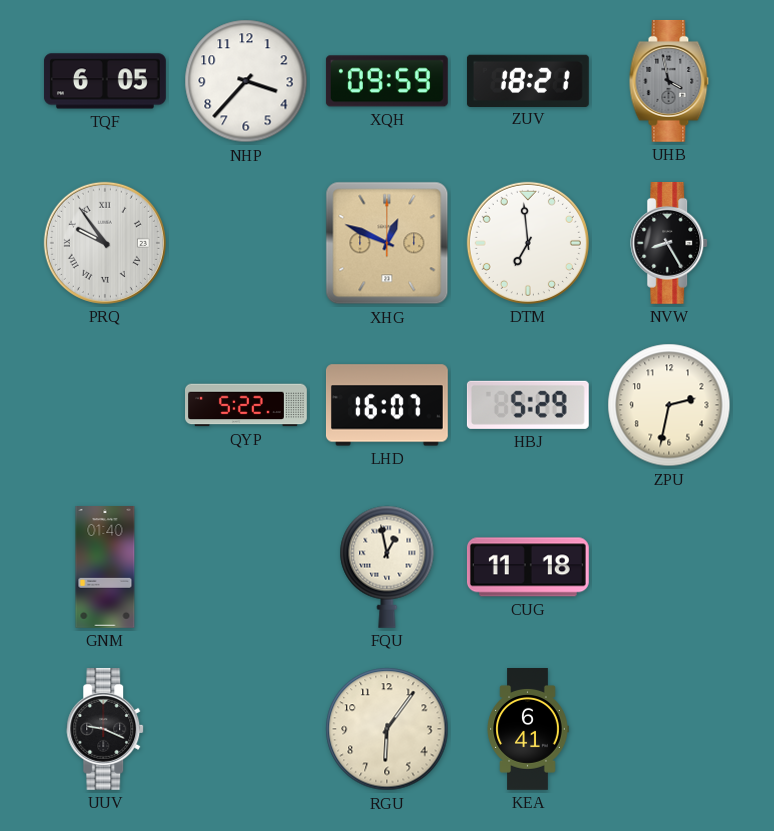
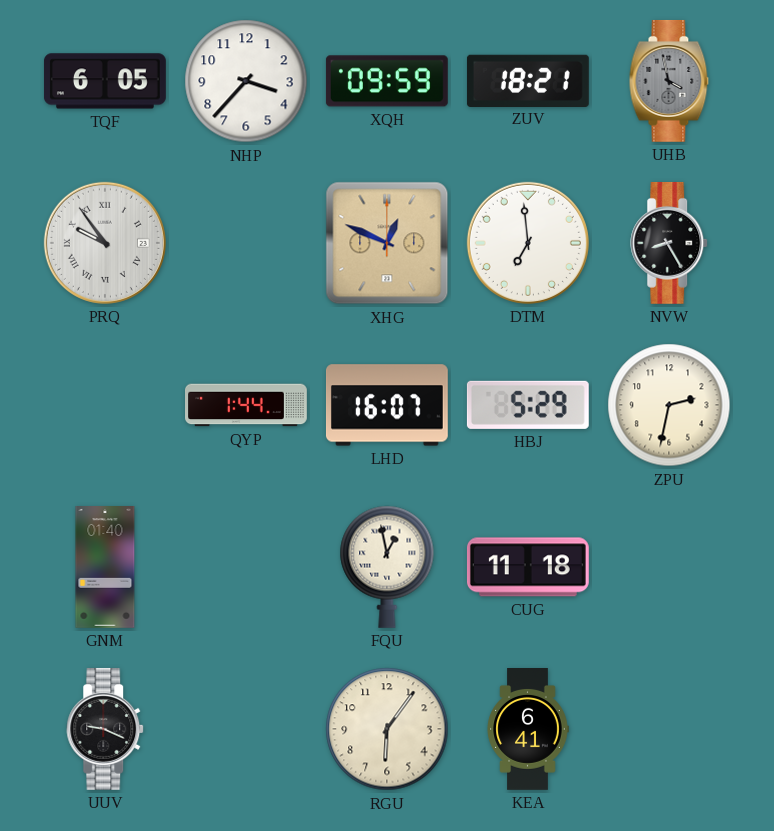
QYP: 5:22 -> 1:44
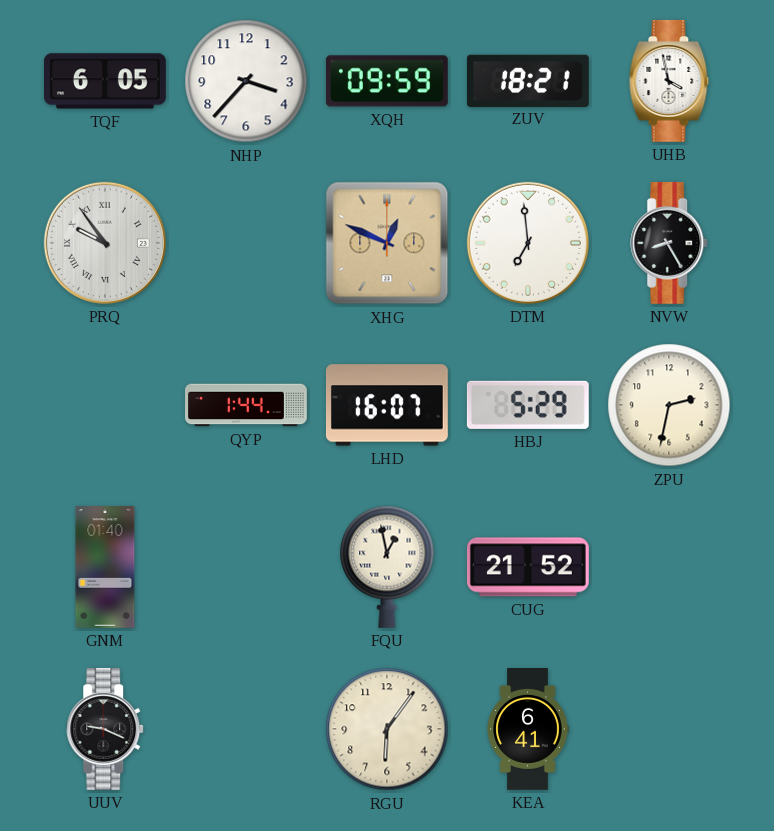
UHB dial: grey -> white
CUG: 11:18 -> 21:52
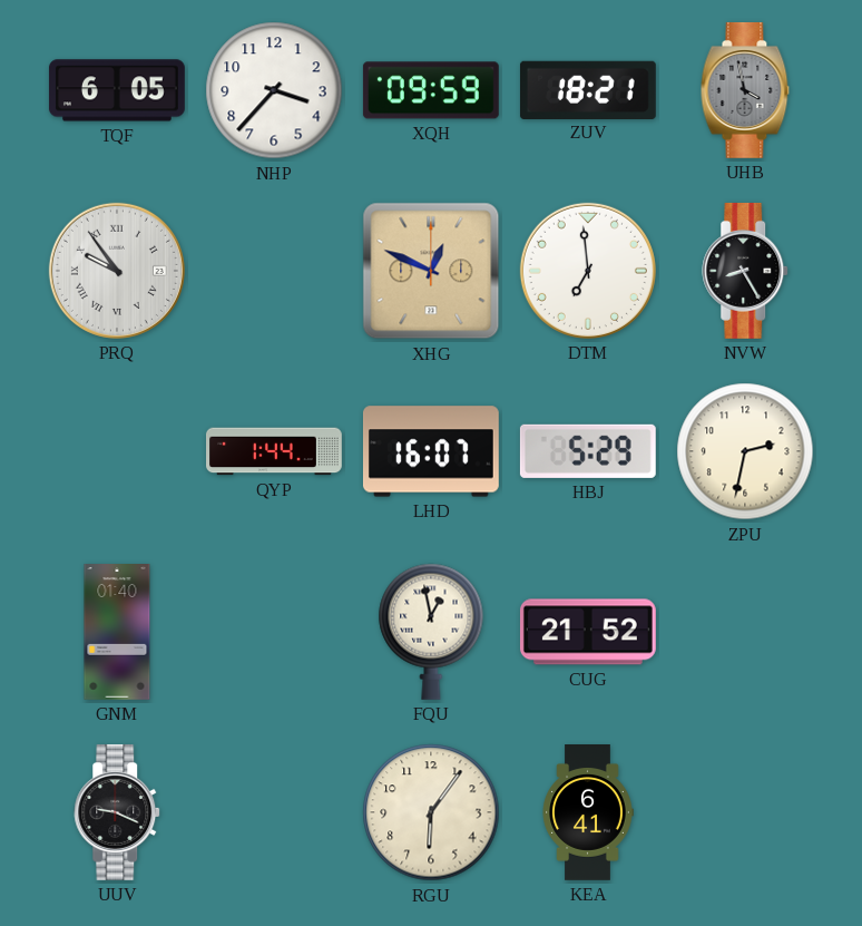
UHB dial: white -> grey
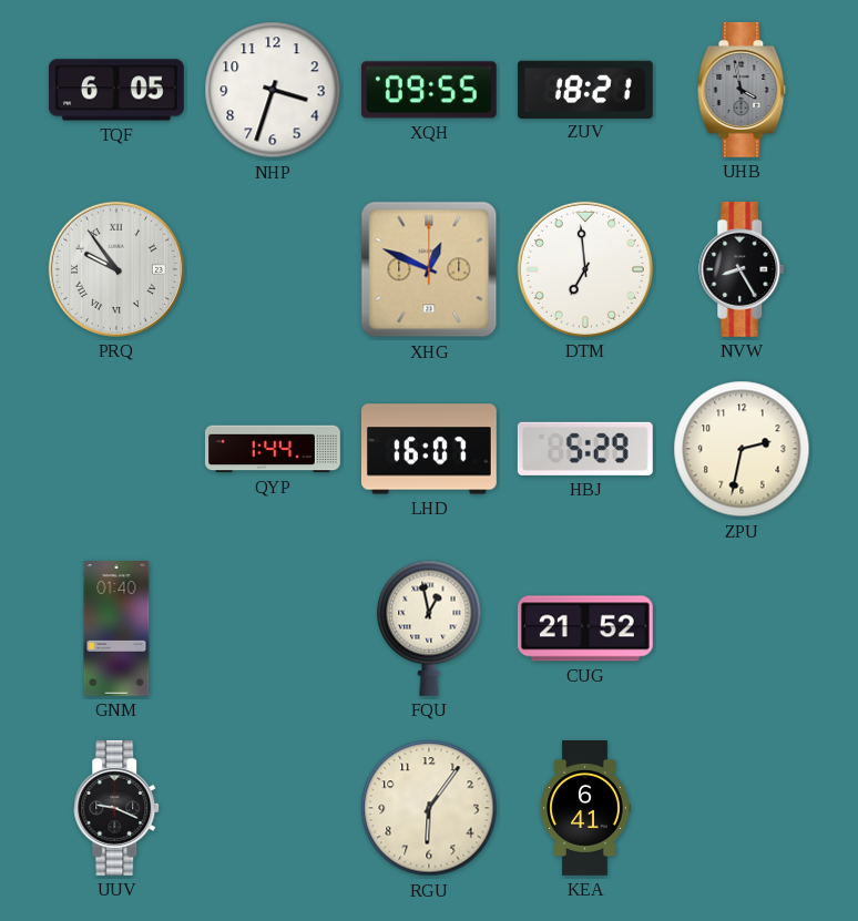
NHP: 3:37 -> 3:33
XQH: 09:59 -> 09:55
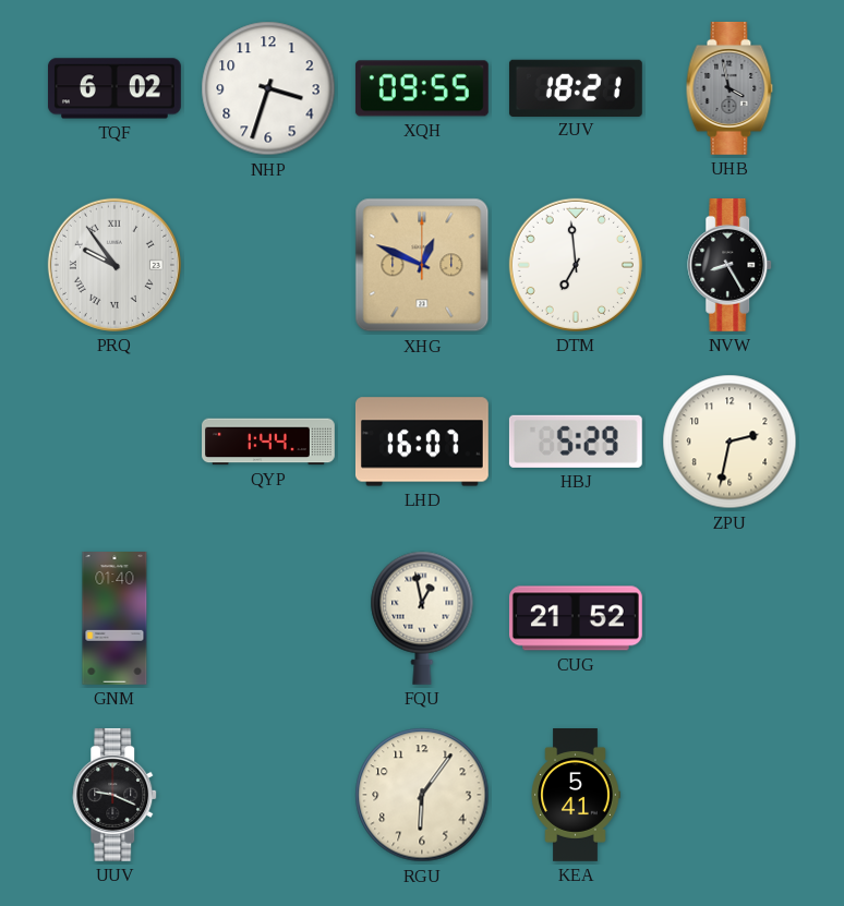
TQF: 6:05 -> 6:02
KEA: 6:41 -> 5:41
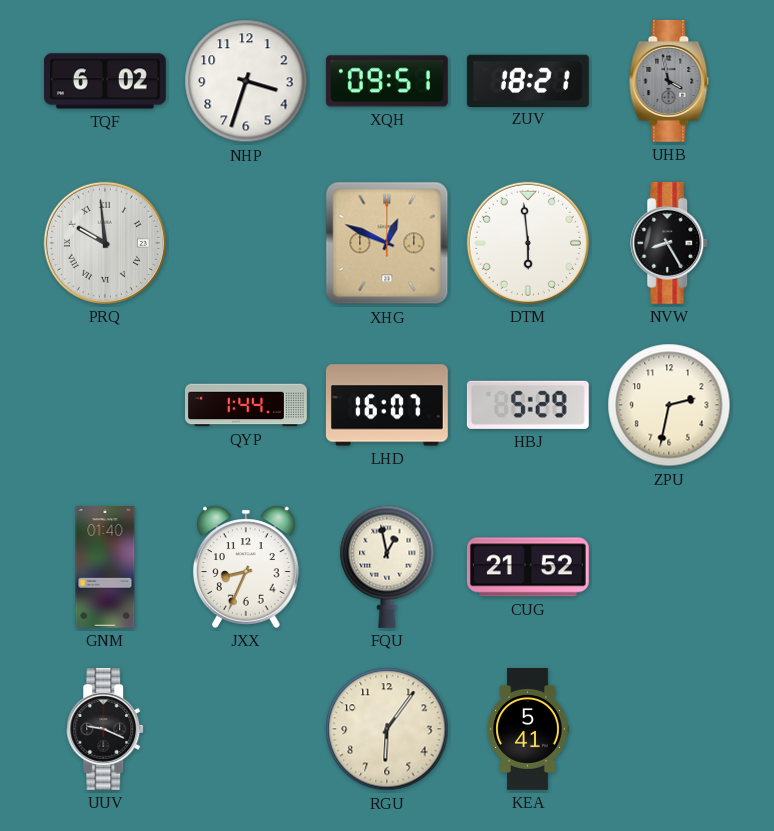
XQH: 09:55 -> 09:51
PRQ: 9:54 -> 9:59
DTM: 6:59 -> 5:59
JXX: none -> 8:34
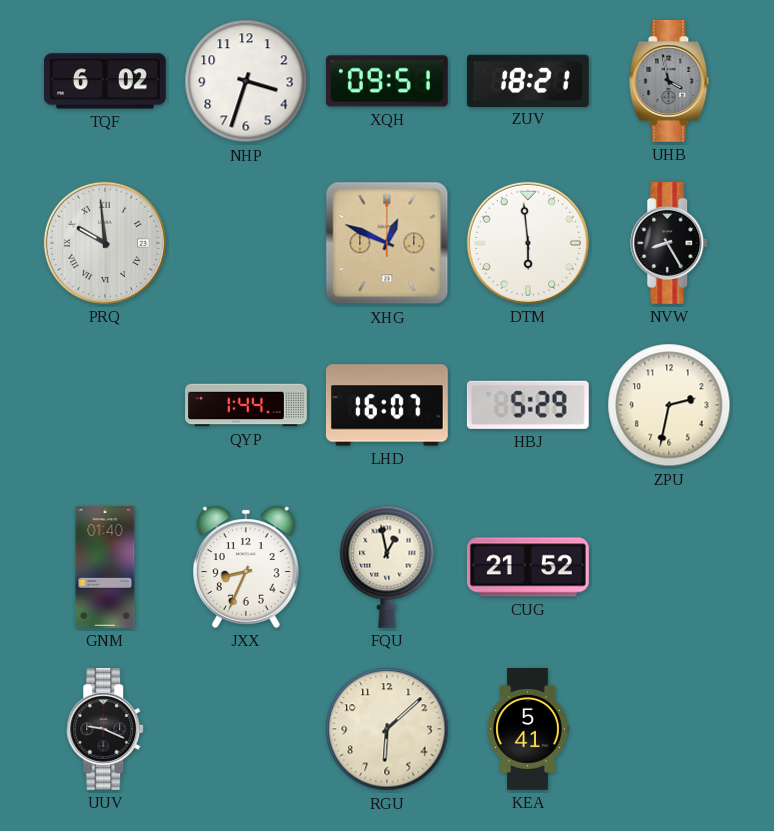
RGU: 6:06 -> 6:08
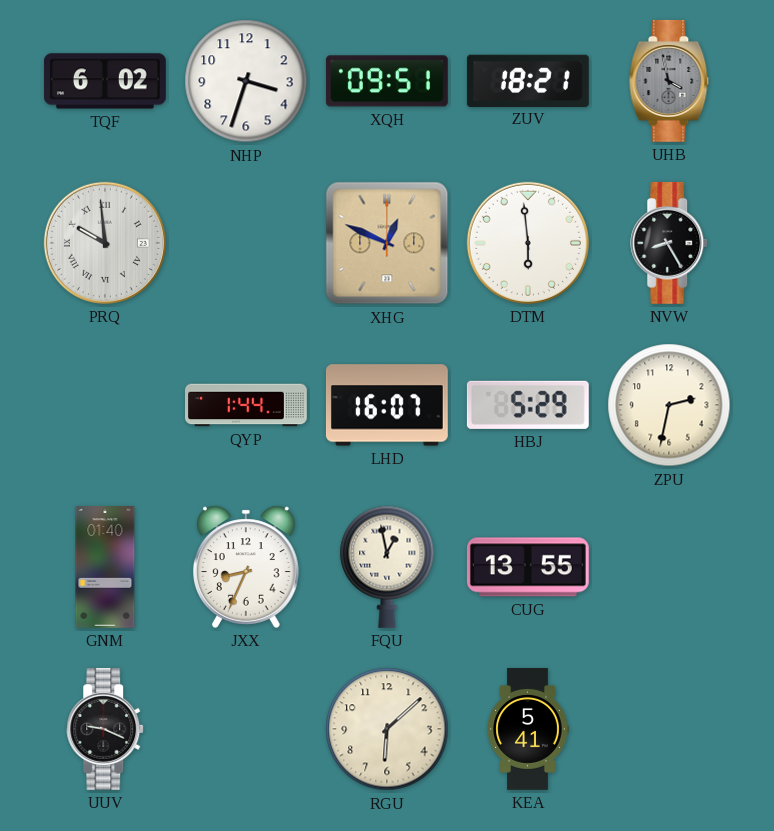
CUG: 21:52 -> 13:55
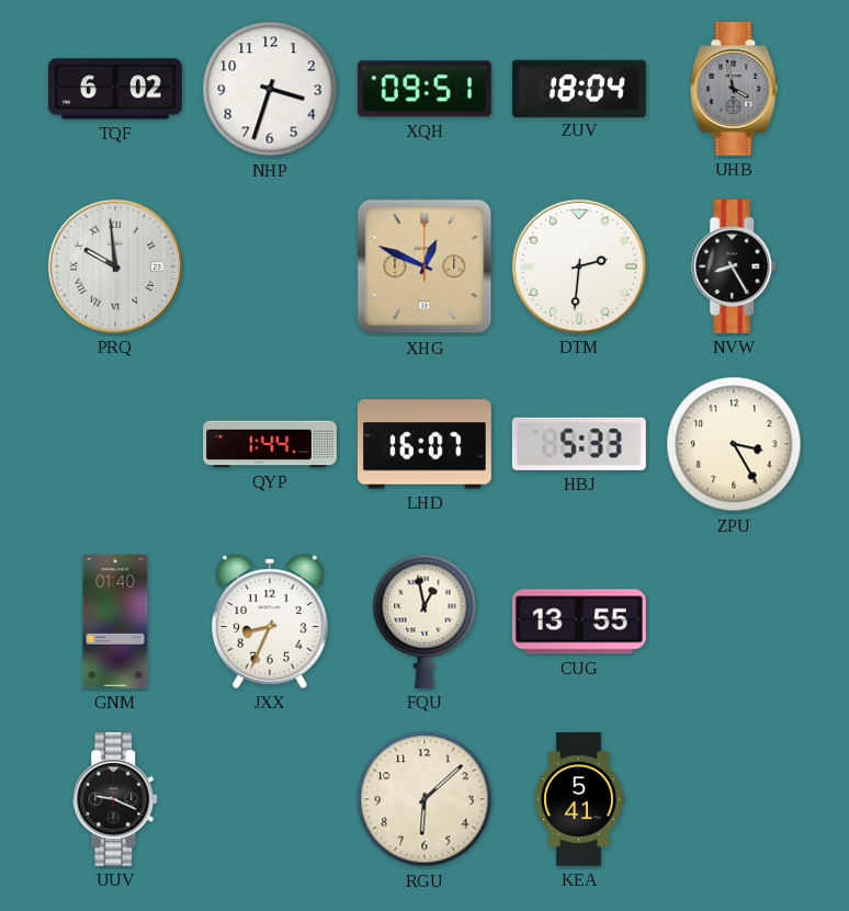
ZUV: 18:21 -> 18:04
DTM: 5:59 -> 2:31
HBJ: 5:29 -> 5:33
ZPU: 2:32 -> 3:25
